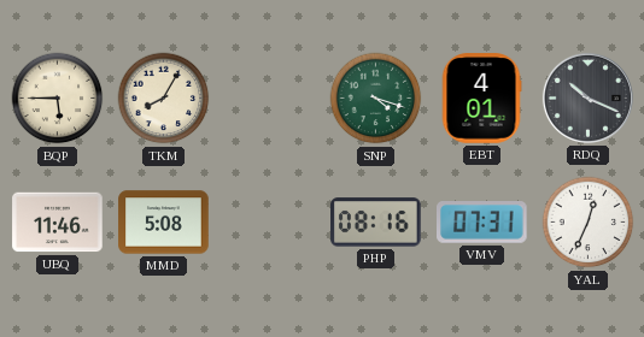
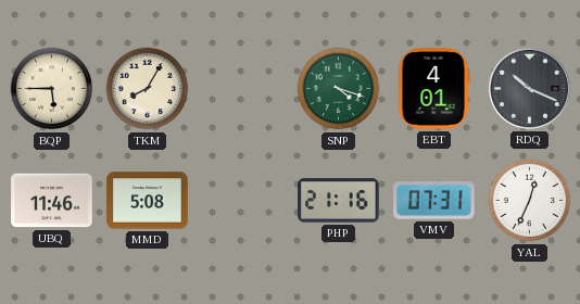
PHP: 08:16 -> 21:16
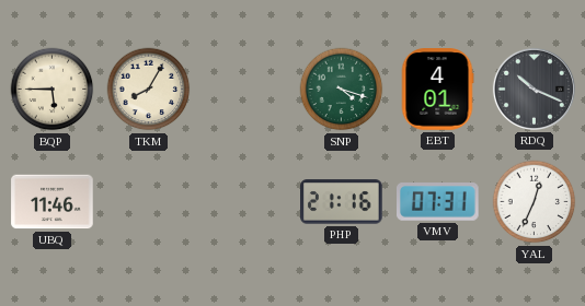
MMD: 5:08 -> none
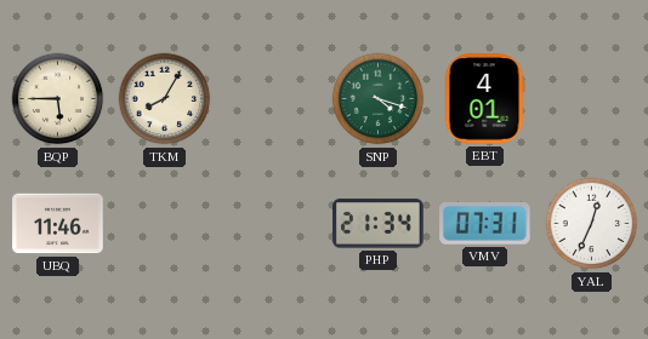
RDQ: 10:19 -> none
PHP: 21:16 -> 21:34
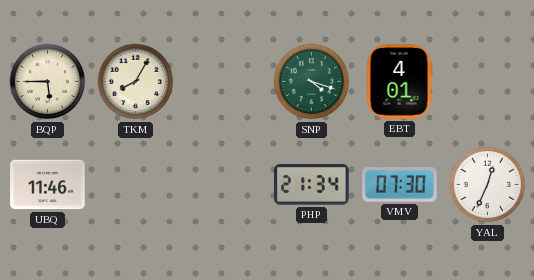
VMV: 07:31 -> 07:30
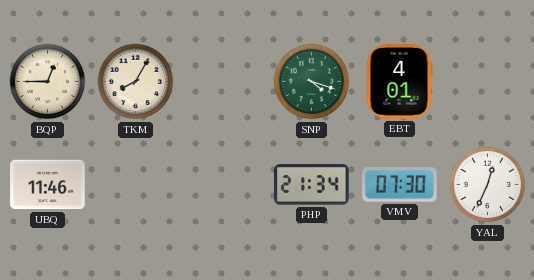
BQP: 5:45 -> 12:45
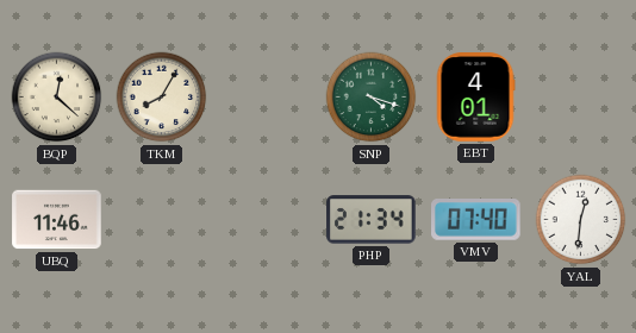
BQP: 12:45 -> 12:22
VMV: 07:30 -> 07:40
YAL: 12:34 -> 12:31
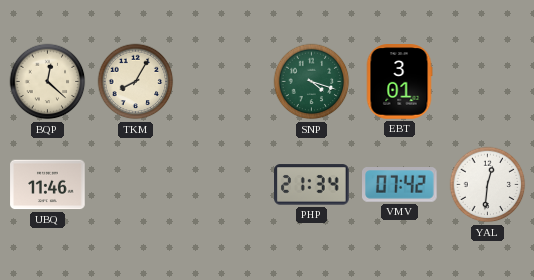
EBT: 4:01 -> 3:01
VMV: 07:40 -> 07:42
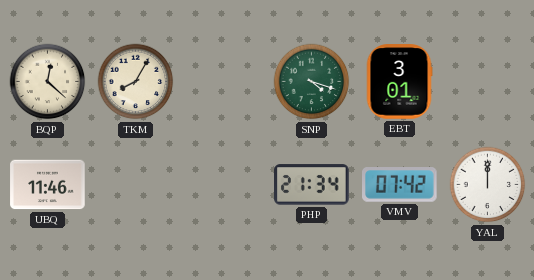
YAL: 12:31 -> 12:00
